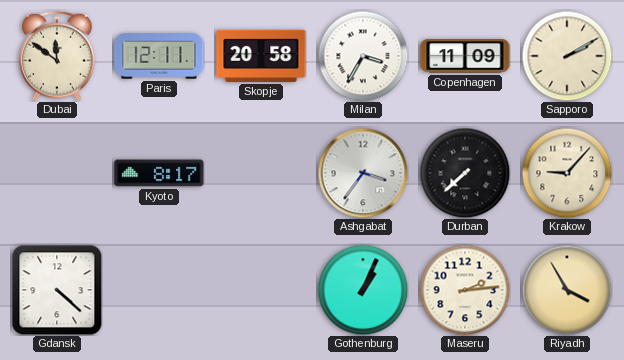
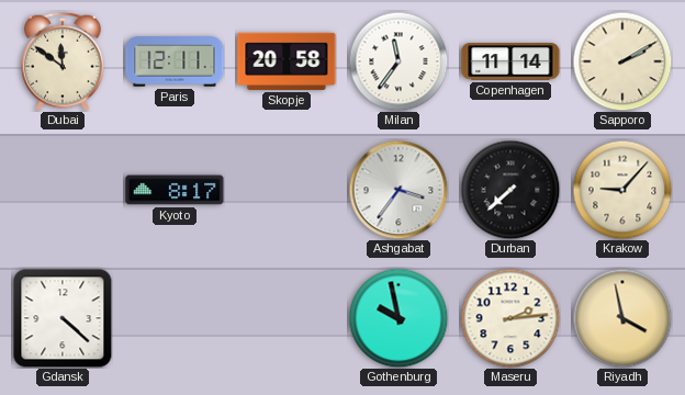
Milan: 3:35 -> 11:36
Copenhagen: 11:09 -> 11:14
Gothenburg: 1:04 -> 9:58
Riyadh: 3:55 -> 3:58
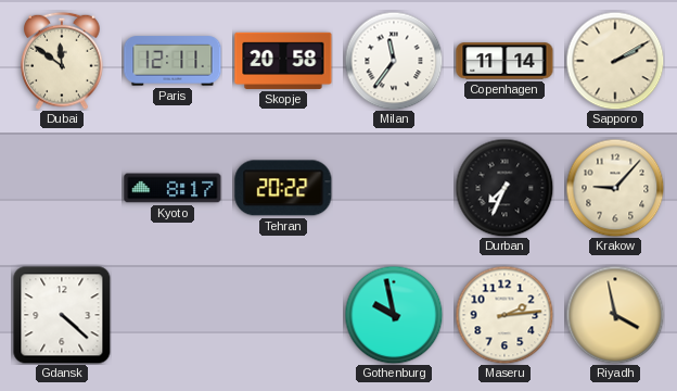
Tehran: none -> 20:22
Ashgabat: 3:36 -> none
Durban: 7:38 -> 7:34
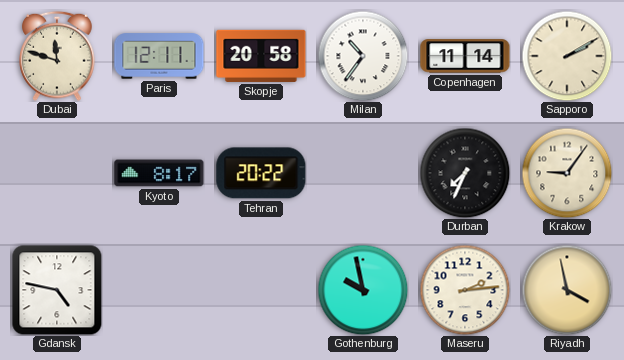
Dubai: 11:51 -> 11:48
Milan: 11:36 -> 10:36
Krakow: 9:07 -> 9:06
Gdansk: 4:22 -> 4:47
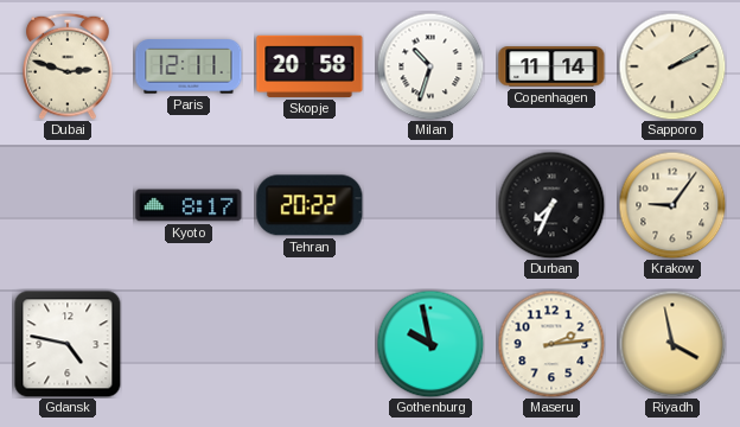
Dubai: 11:48 -> 2:48
Milan: 10:36 -> 10:33
